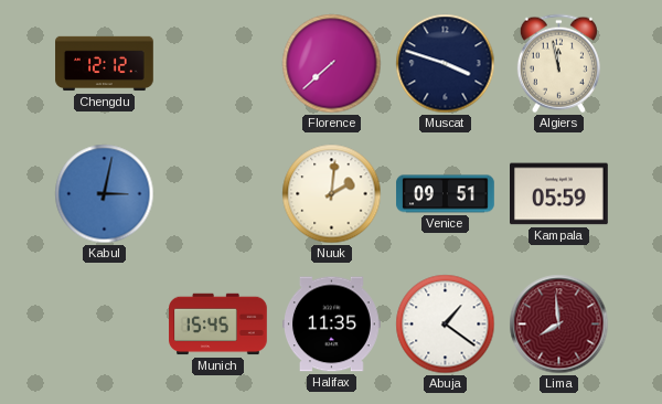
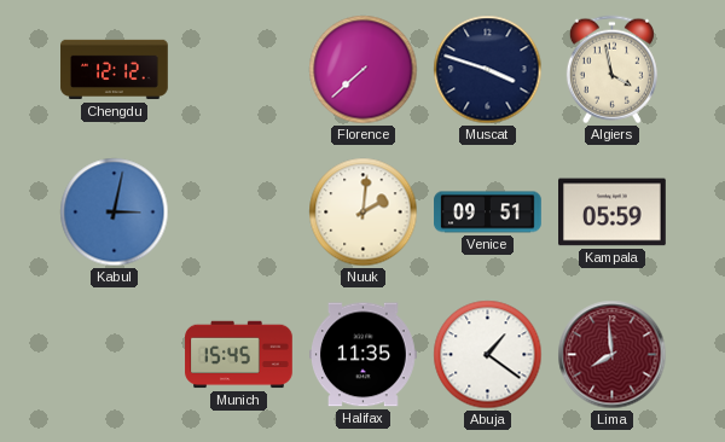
Algiers: 11:58 -> 3:58
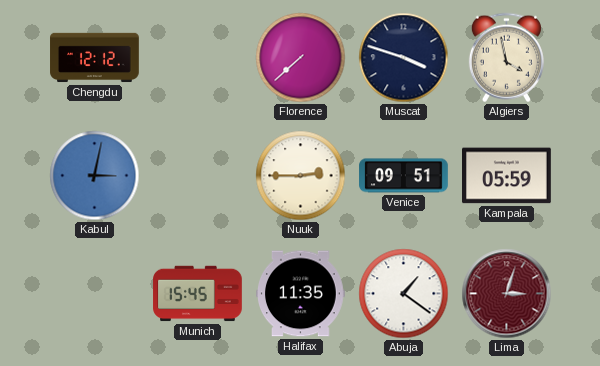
Nuuk: 2:01 -> 2:45
Lima: 7:59 -> 3:03
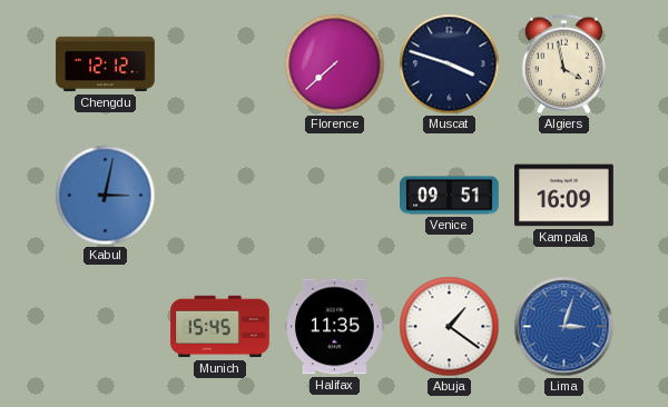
Nuuk: 2:45 -> none
Kampala: 05:59 -> 16:09
Lima dial: burgundy -> blue
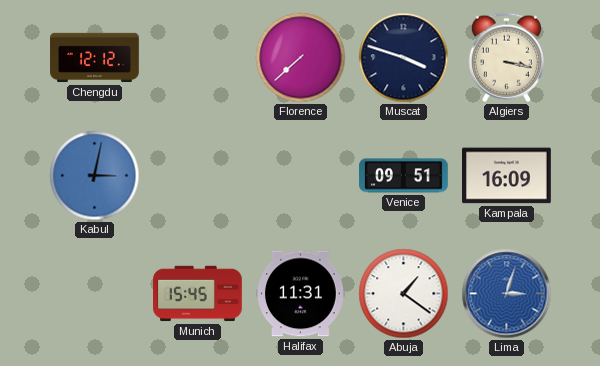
Algiers: 3:58 -> 3:17
Halifax: 11:35 -> 11:31
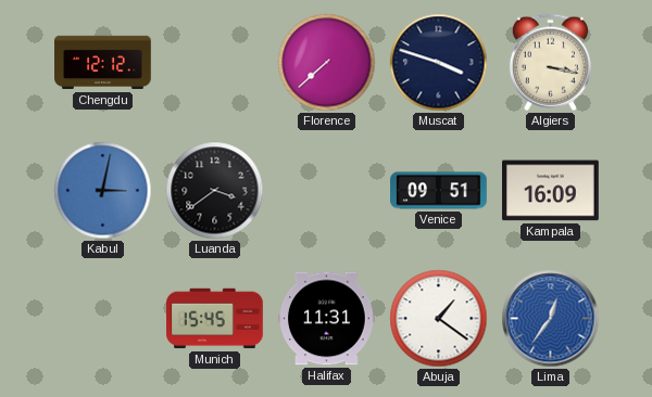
Luanda: none -> 3:39
Lima: 3:03 -> 12:36
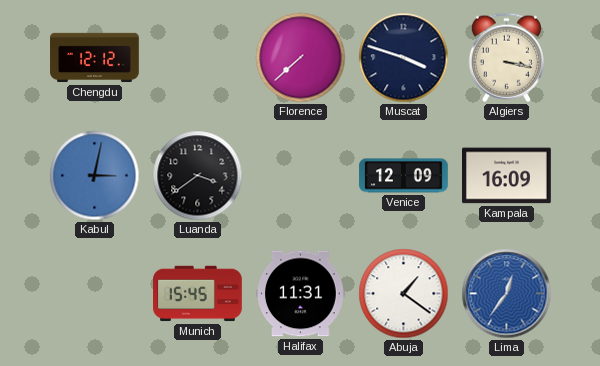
Venice: 09:51 -> 12:09
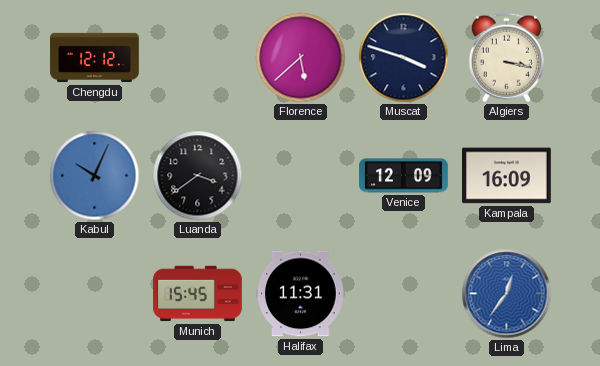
Florence: 7:38 -> 5:38
Kabul: 3:02 -> 10:04
Abuja: 1:21 -> none
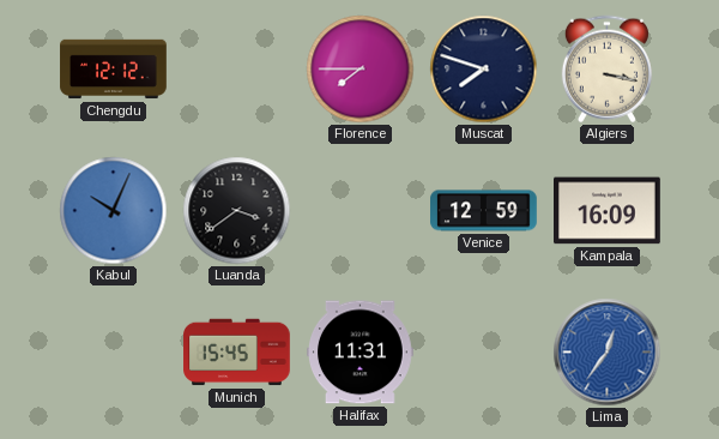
Florence: 5:38 -> 7:45
Muscat: 3:48 -> 7:48
Venice: 12:09 -> 12:59
